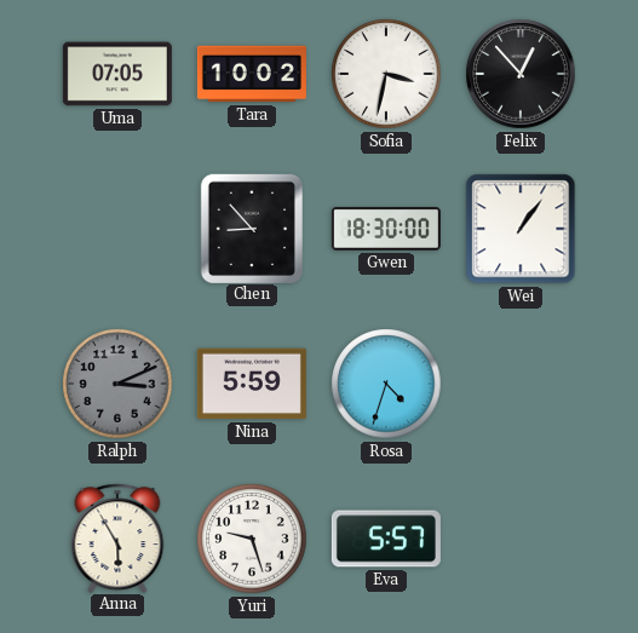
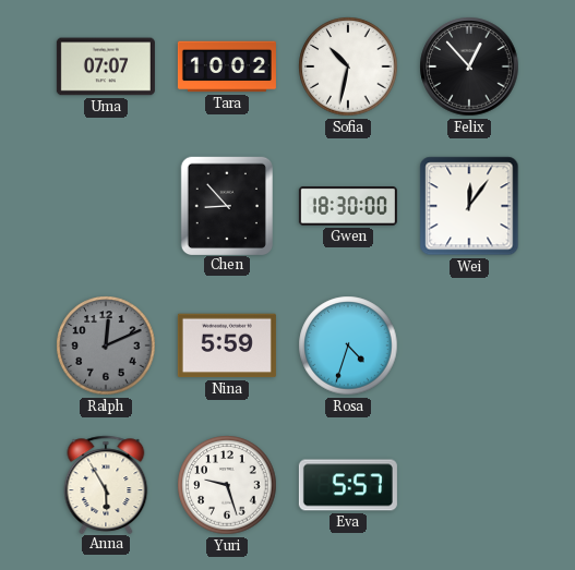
Uma: 07:05 -> 07:07
Sofia: 3:32 -> 10:32
Wei: 1:06 -> 12:06
Ralph: 3:11 -> 12:11
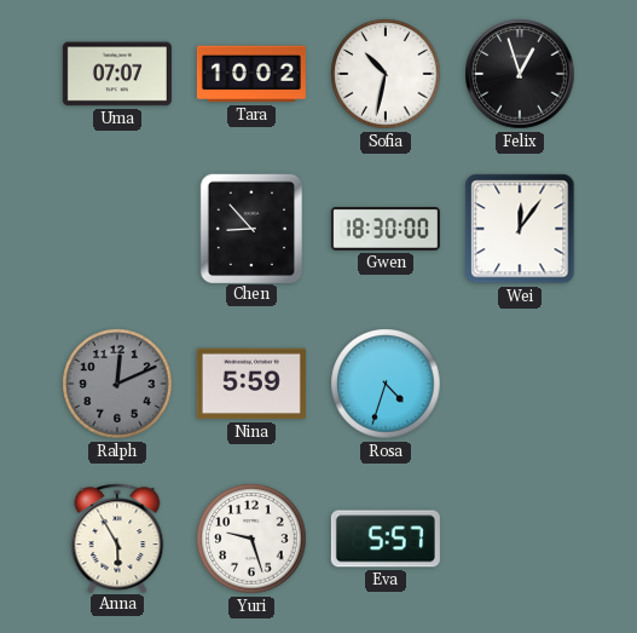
Felix: 12:53 -> 12:57
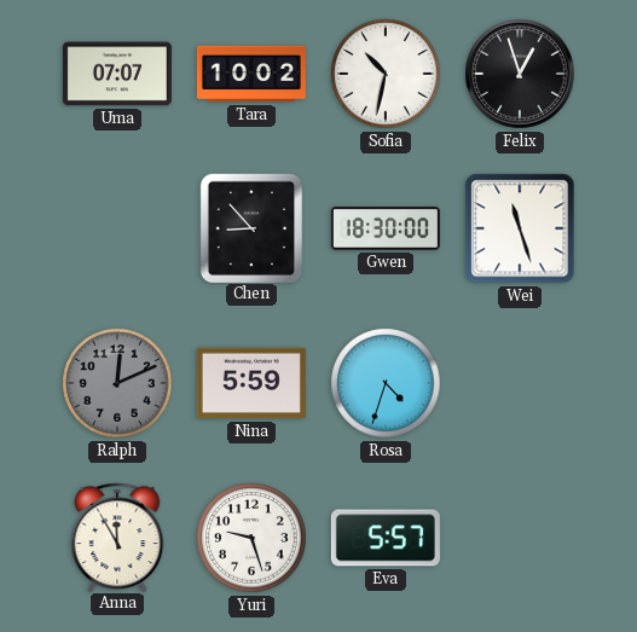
Wei: 12:06 -> 11:27
Anna: 5:55 -> 11:55
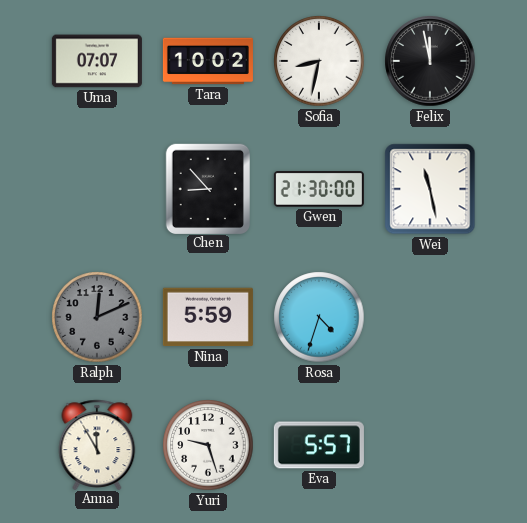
Sofia: 10:32 -> 8:32
Felix: 12:57 -> 11:58
Gwen: 18:30 -> 21:30
Wei: 11:27 -> 11:28
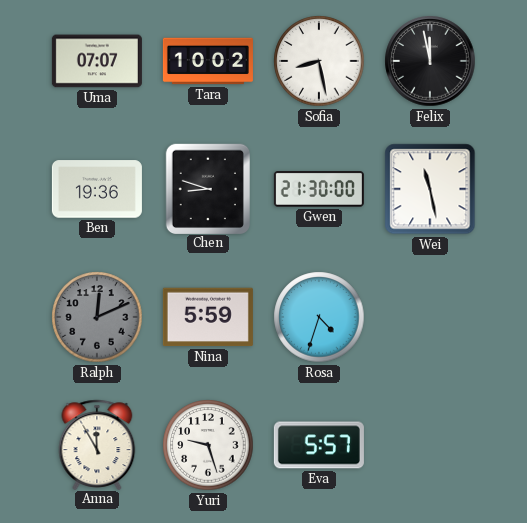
Sofia: 8:32 -> 8:28
Ben: none -> 19:36
Chen: 8:53 -> 8:48
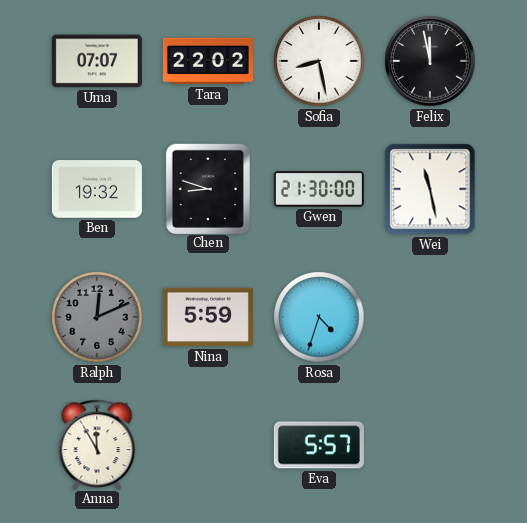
Tara: 10:02 -> 22:02
Ben: 19:36 -> 19:32
Yuri: 9:27 -> none
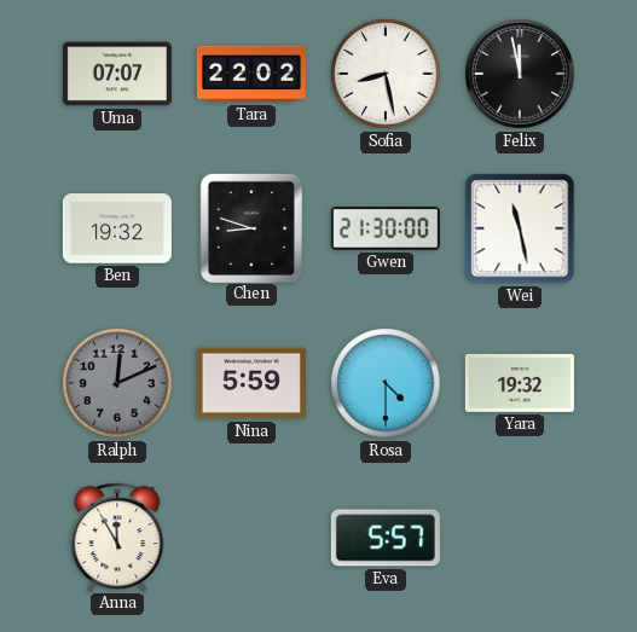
Rosa: 4:33 -> 4:30
Yara: none -> 19:32
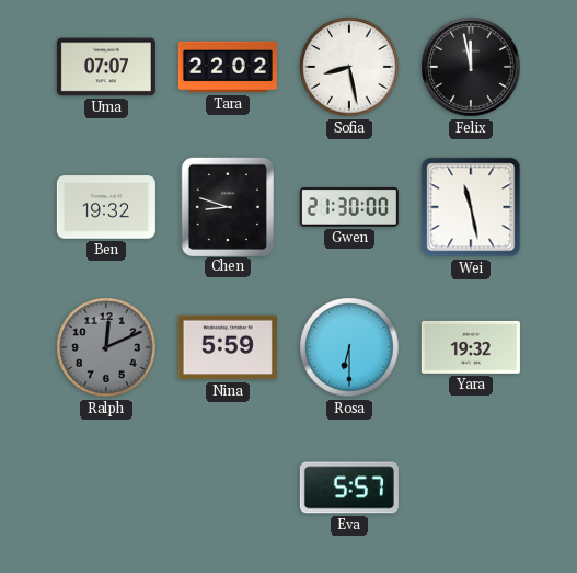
Rosa: 4:30 -> 6:30
Anna: 11:55 -> none
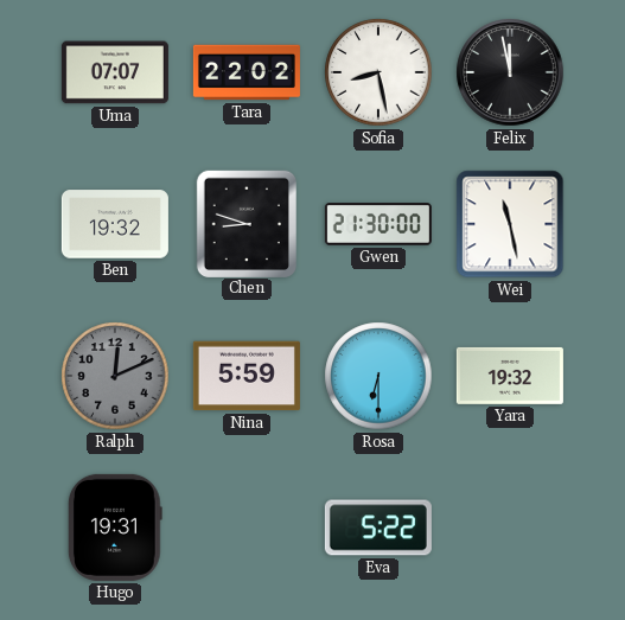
Hugo: none -> 19:31
Eva: 5:57 -> 5:22
